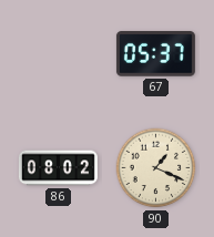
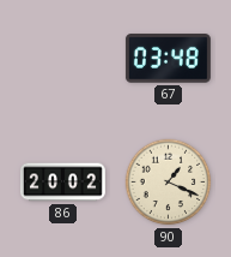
67: 05:37 -> 03:48
86: 08:02 -> 20:02
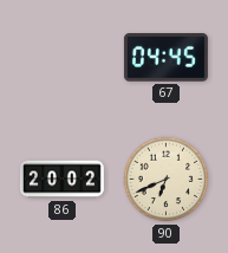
67: 03:48 -> 04:45
90: 1:19 -> 6:41
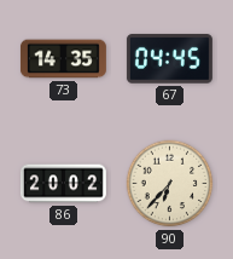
73: none -> 14:35
90: 6:41 -> 6:37
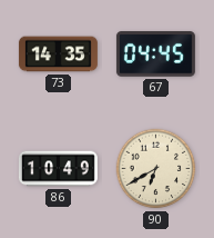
86: 20:02 -> 10:49
90: 6:37 -> 6:40
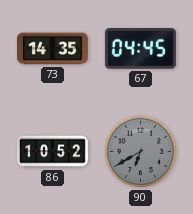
86: 10:49 -> 10:52
90 dial: cream -> grey
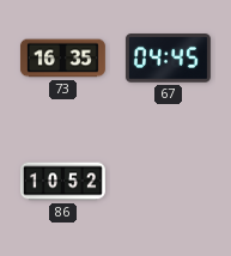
73: 14:35 -> 16:35
90: 6:40 -> none
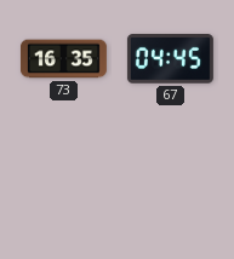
86: 10:52 -> none
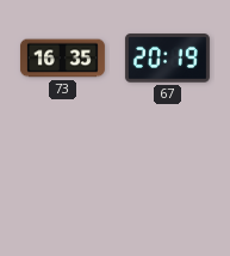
67: 04:45 -> 20:19
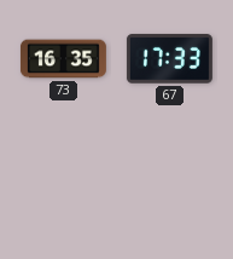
67: 20:19 -> 17:33
